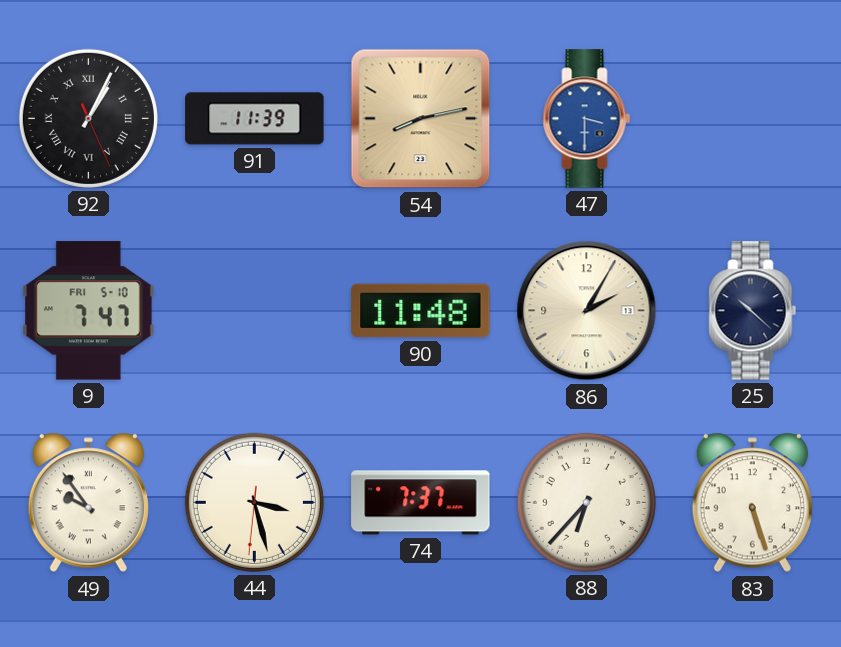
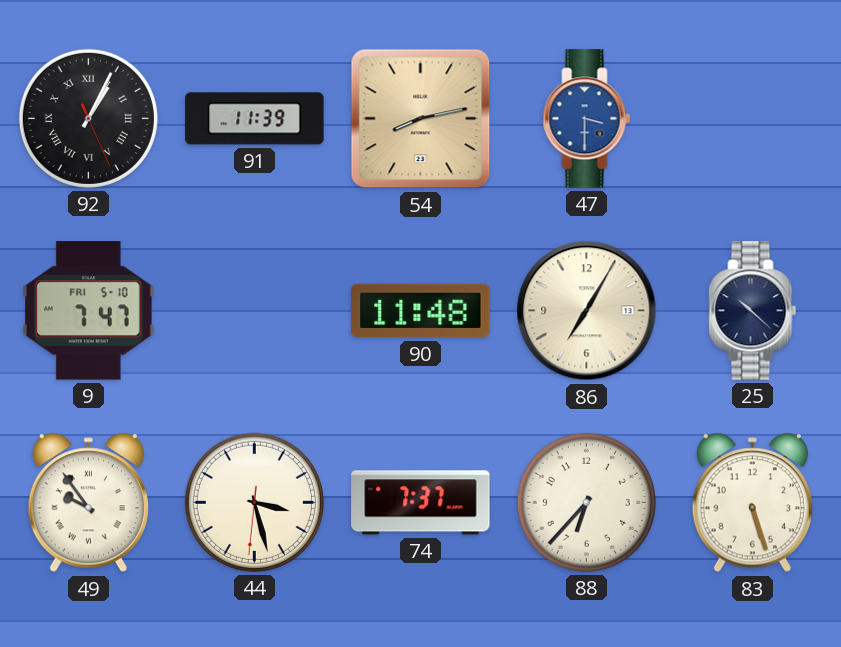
86: 2:05 -> 7:05
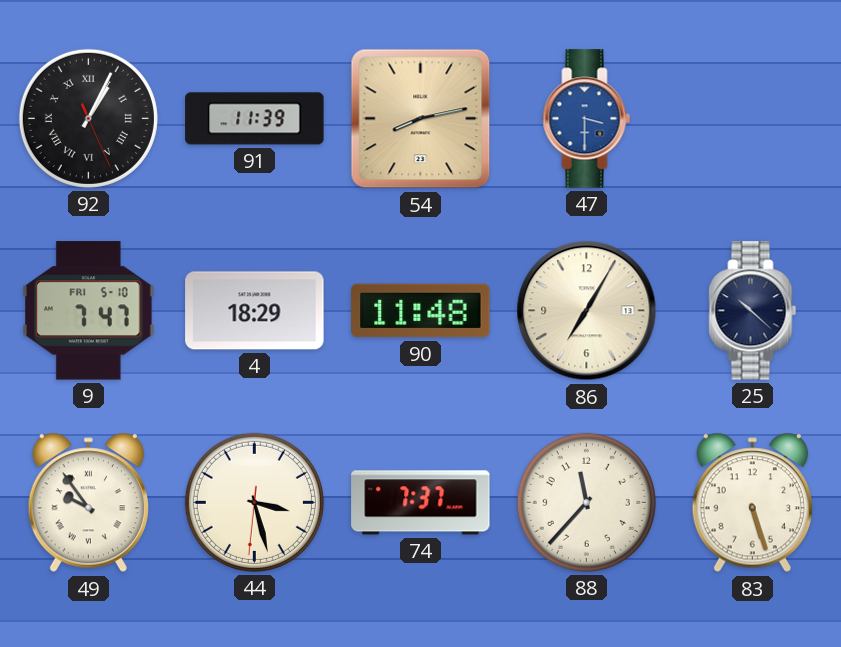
4: none -> 18:29
88: 6:37 -> 11:37
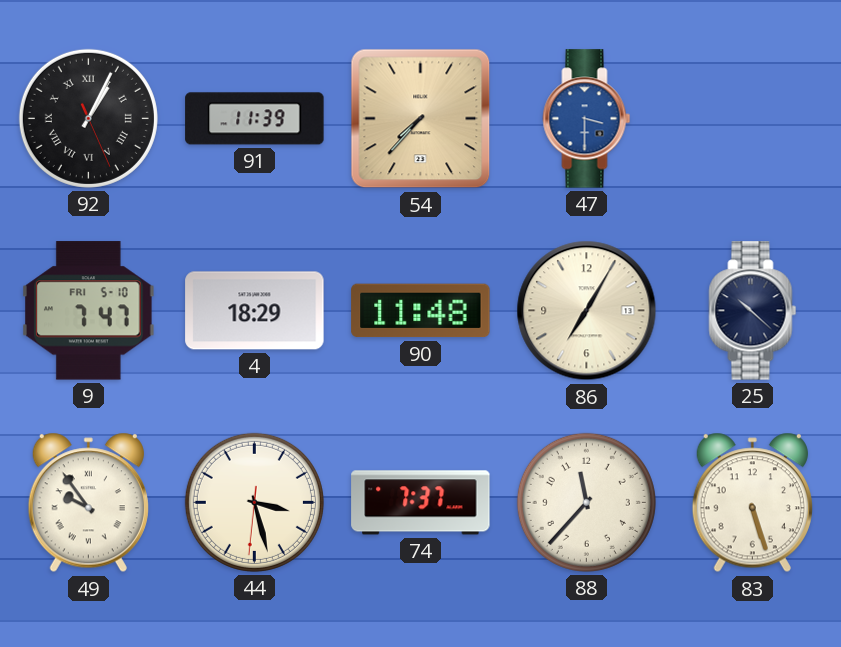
54: 8:13 -> 7:37
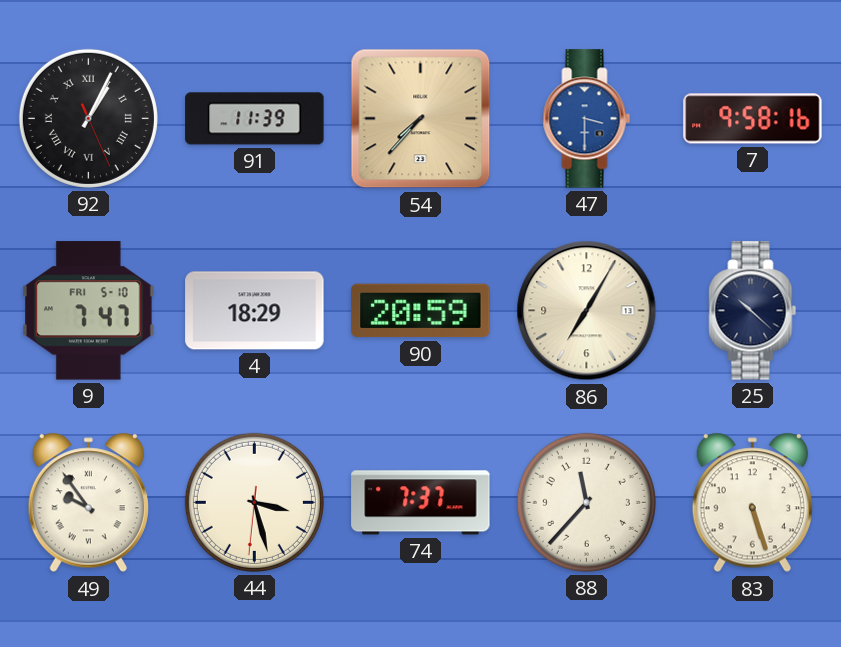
7: none -> 9:58
90: 11:48 -> 20:59
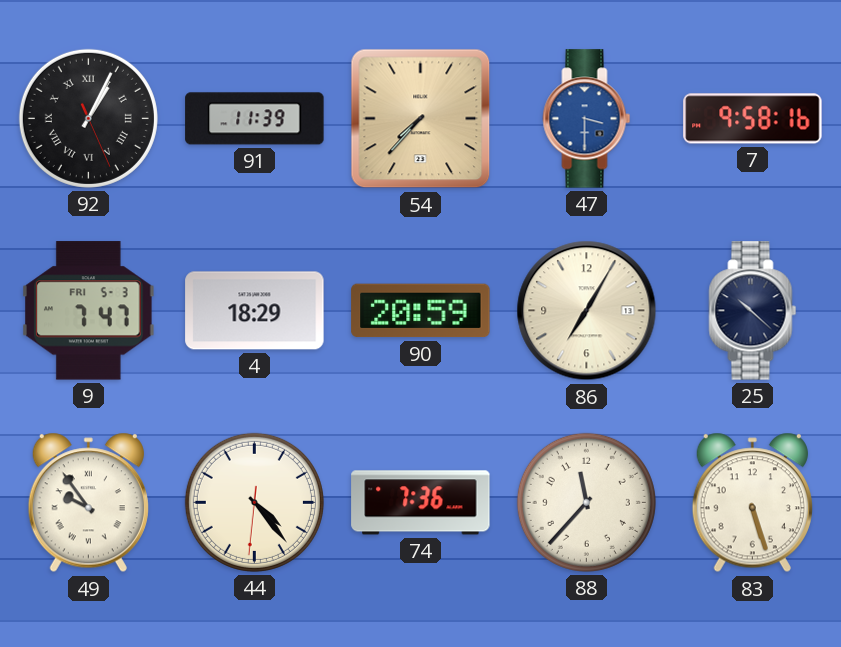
9 date: FRI 5-10 -> FRI 5-3
44: 3:27 -> 4:23
74: 7:37 -> 7:36
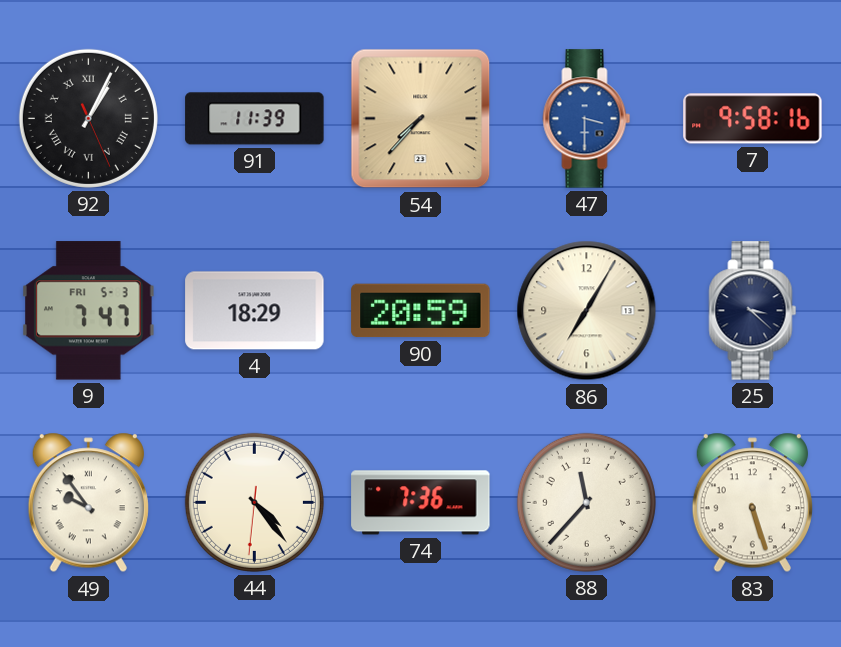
25: 10:22 -> 3:22
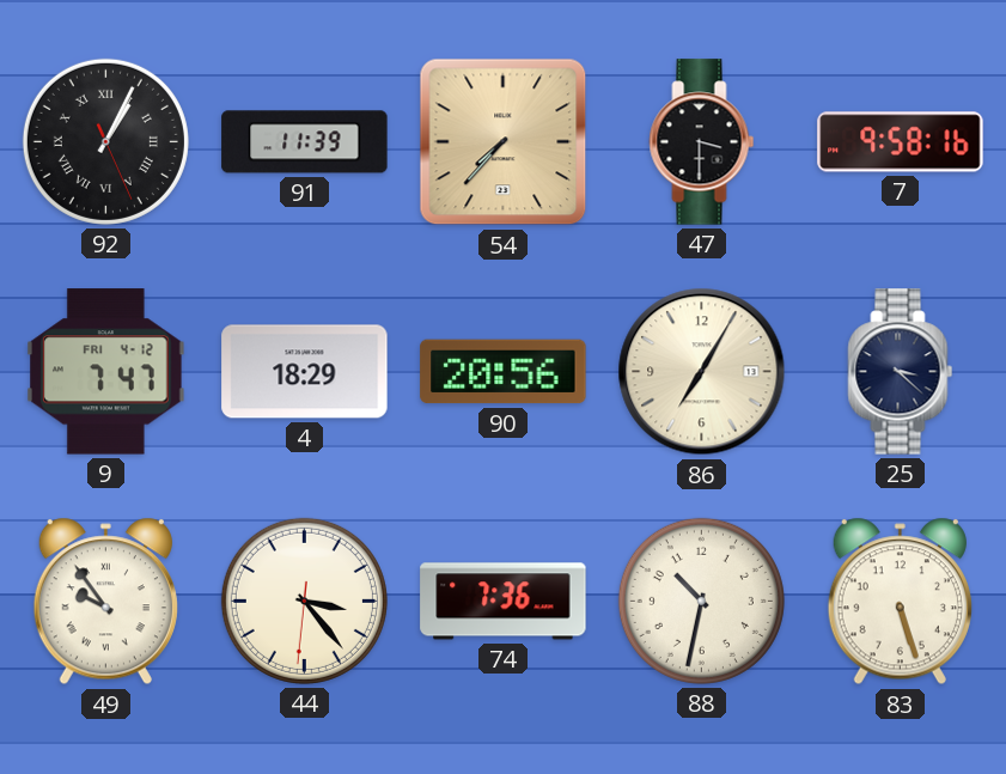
47 dial: blue -> black
9 date: FRI 5-3 -> FRI 4-12
90: 20:59 -> 20:56
44: 4:23 -> 3:23
88: 11:37 -> 10:32
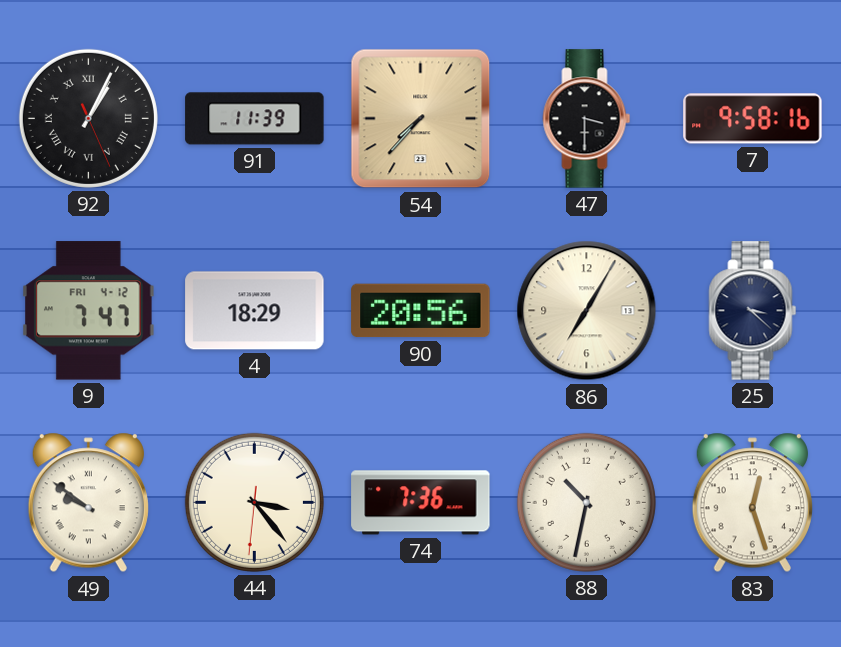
49: 9:54 -> 9:51
83: 5:27 -> 12:27
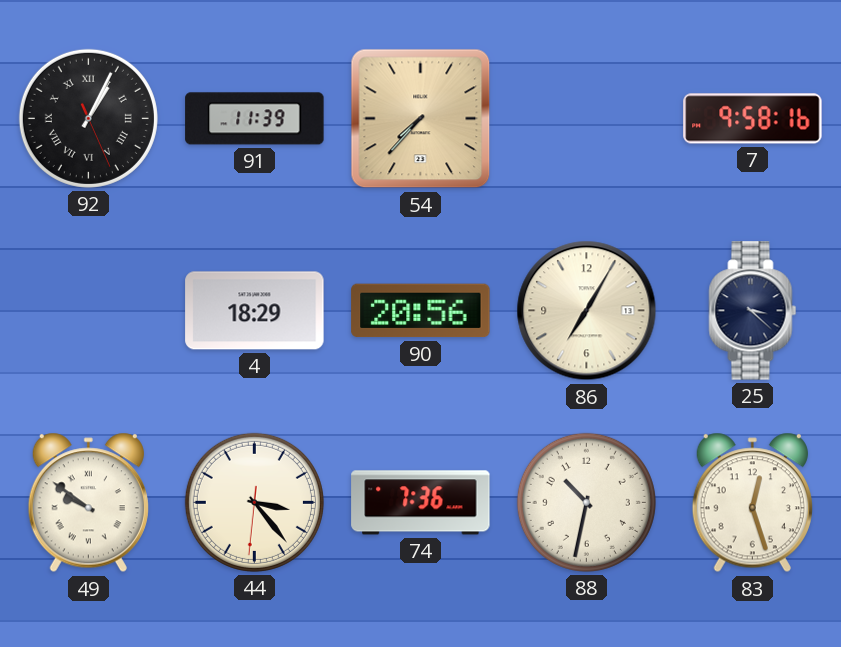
47: 3:30 -> none
9: 7:47 -> none
